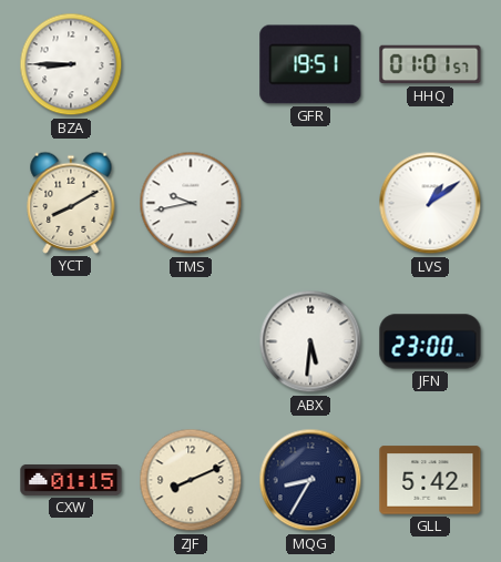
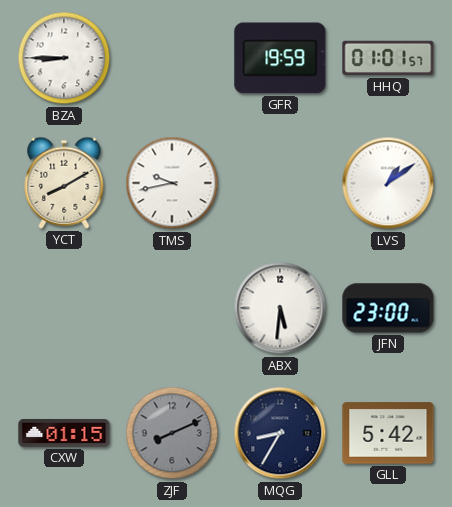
GFR: 19:51 -> 19:59
ZJF dial: cream -> grey
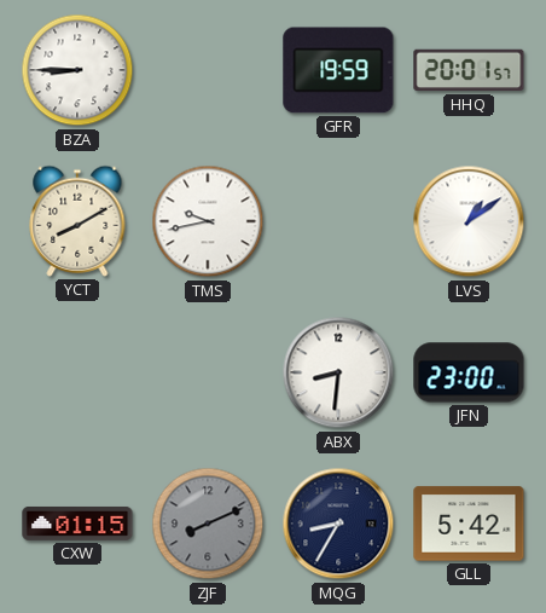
HHQ: 01:01 -> 20:01
ABX: 5:31 -> 8:31
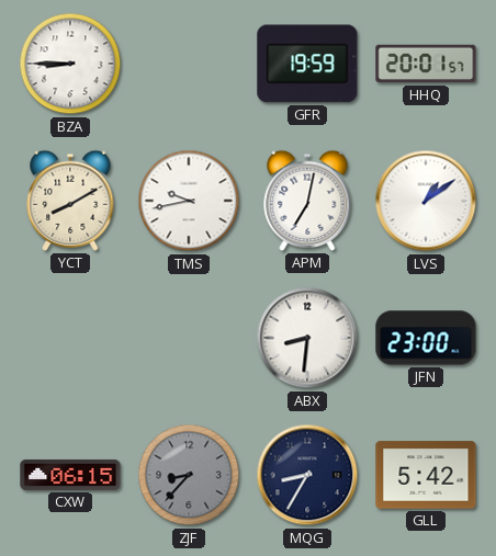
APM: none -> 7:02
CXW: 01:15 -> 06:15
ZJF: 8:11 -> 8:37
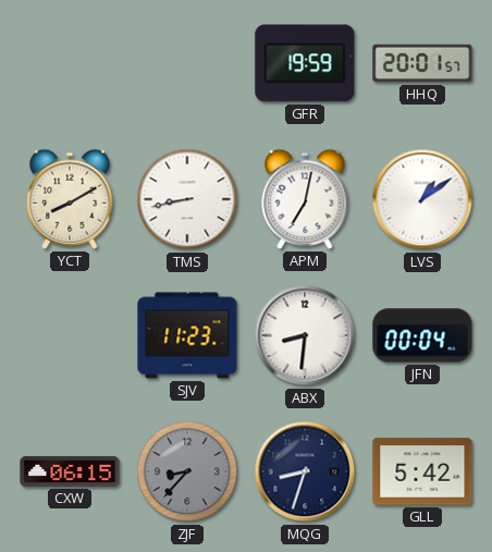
BZA: 8:45 -> none
TMS: 9:43 -> 8:43
SJV: none -> 11:23
JFN: 23:00 -> 00:04
MQG: 8:35 -> 8:33
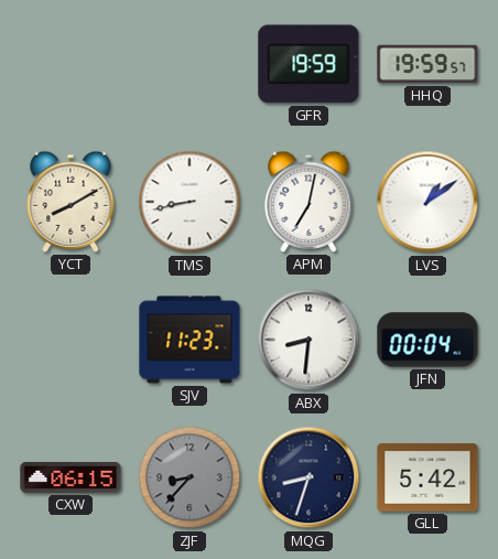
HHQ: 20:01 -> 19:59
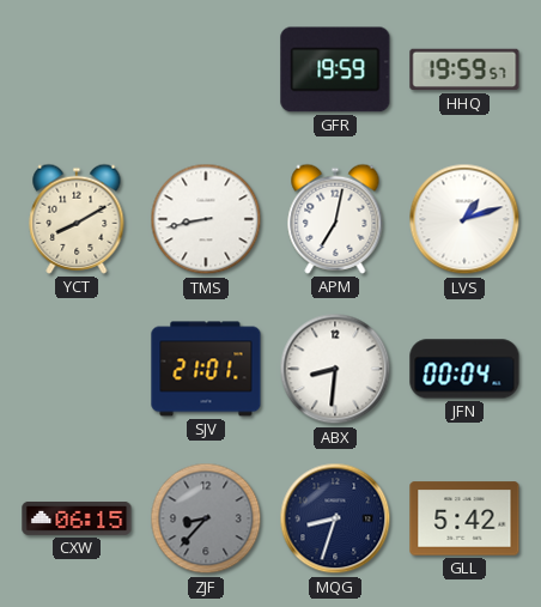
LVS: 1:09 -> 1:12
SJV: 11:23 -> 21:01
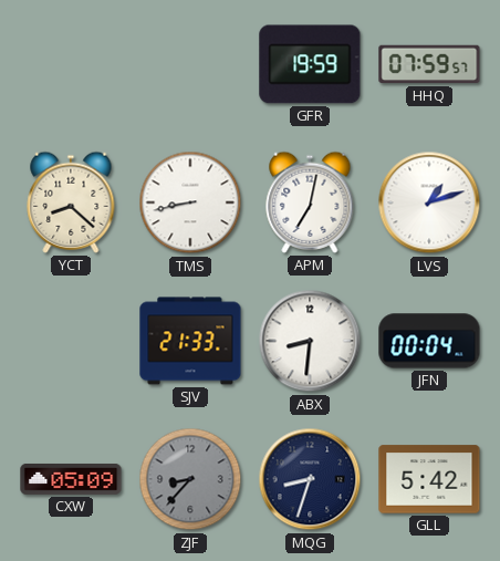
HHQ: 19:59 -> 07:59
YCT: 8:10 -> 8:22
SJV: 21:01 -> 21:33
CXW: 06:15 -> 05:09
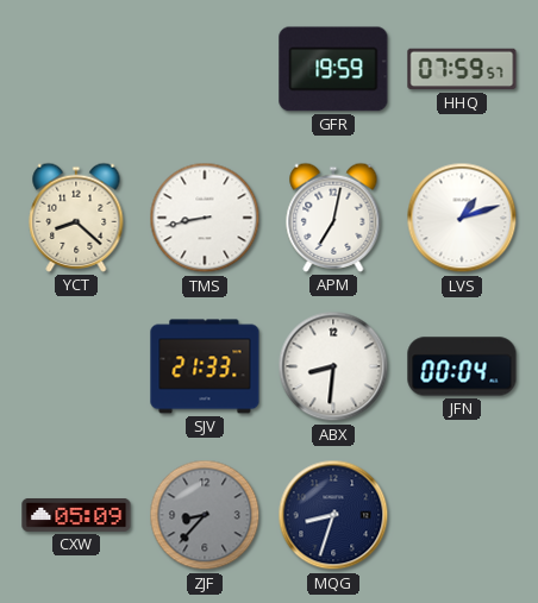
GLL: 5:42 -> none
